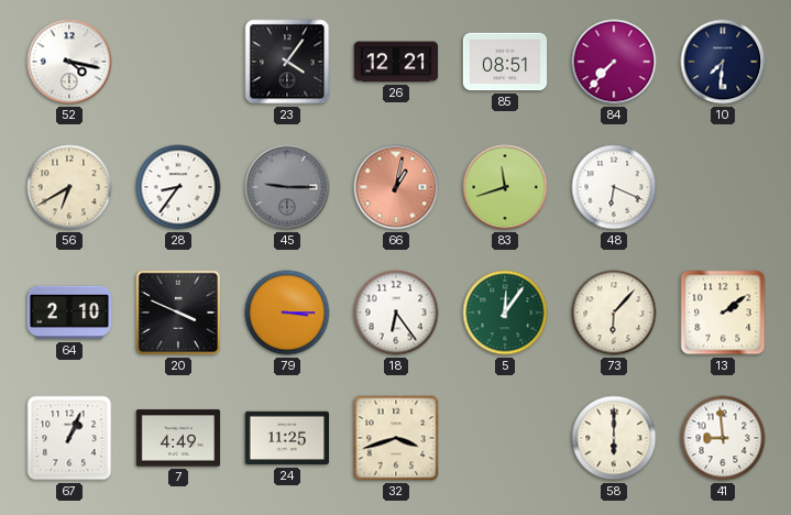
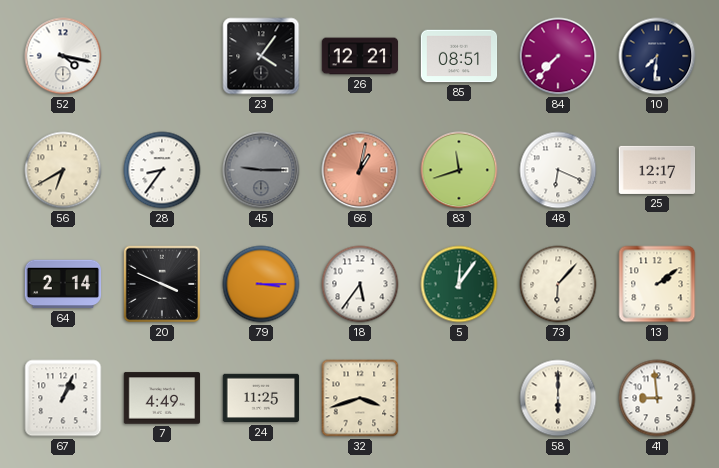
25: none -> 12:17
64: 2:10 -> 2:14
18: 6:24 -> 5:36
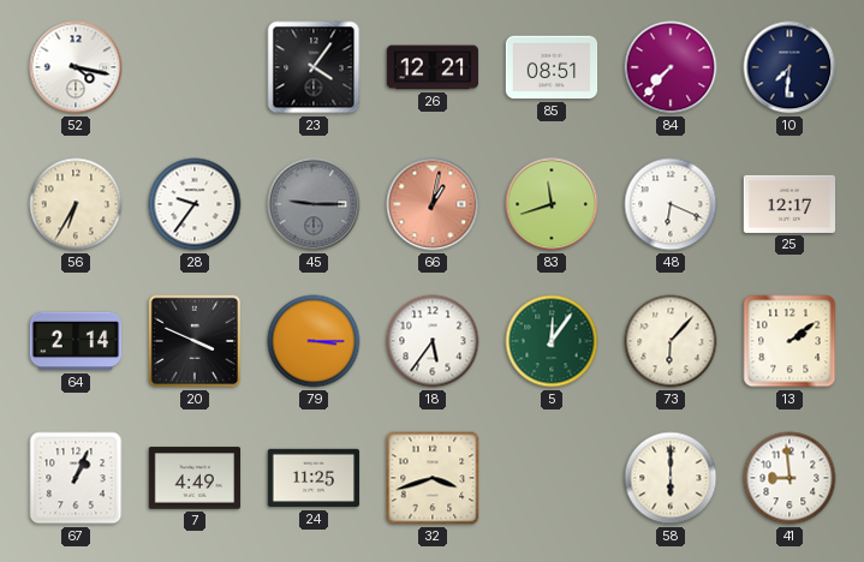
56: 6:40 -> 6:35
28: 8:36 -> 9:36
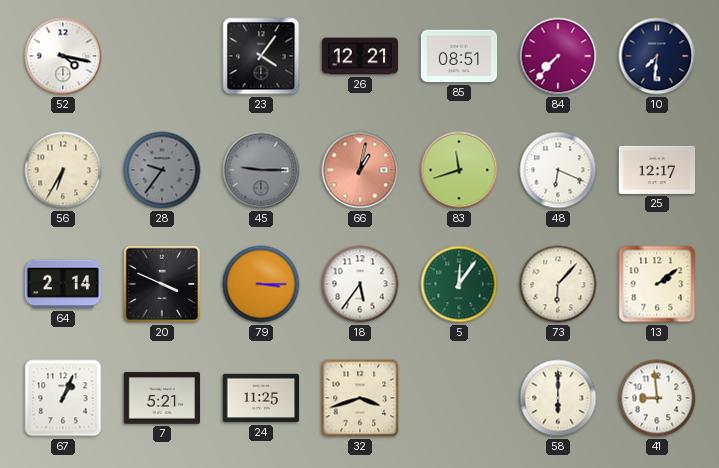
28 dial: white -> grey
7: 4:49 -> 5:21
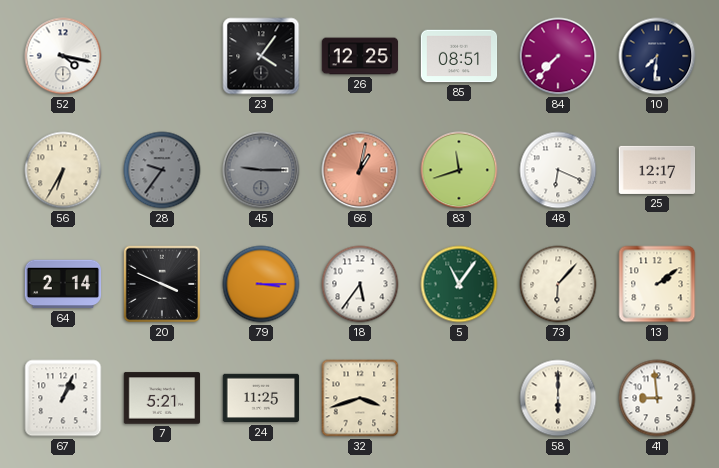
26: 12:21 -> 12:25
5: 12:06 -> 11:06
